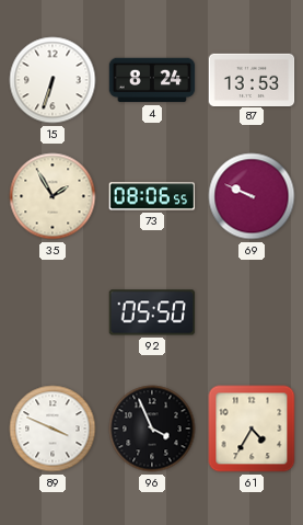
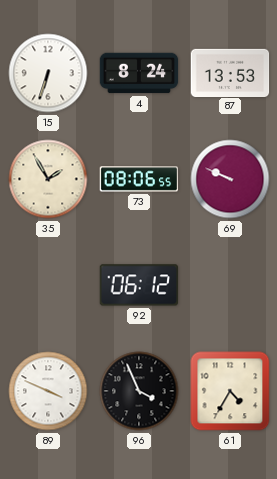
92: 05:50 -> 06:12
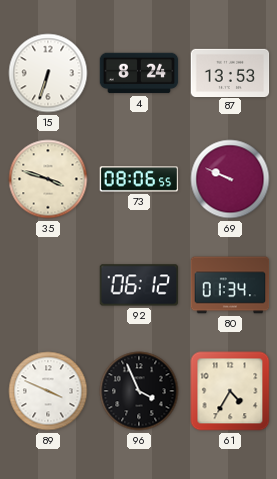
35: 1:55 -> 3:48
80: none -> 01:34
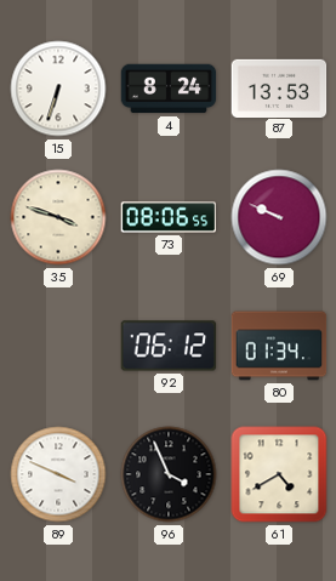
61: 4:35 -> 4:40
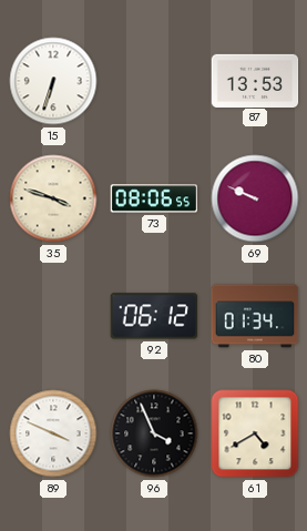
4: 8:24 -> none
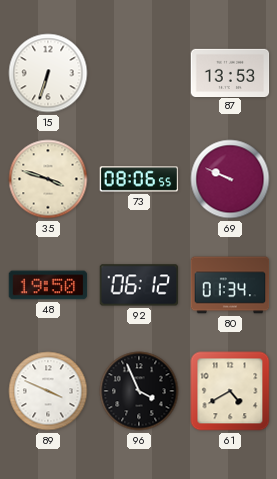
48: none -> 19:50
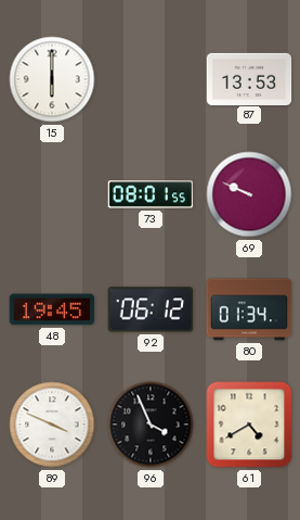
15: 6:33 -> 6:00
35: 3:48 -> none
73: 08:06 -> 08:01
48: 19:50 -> 19:45
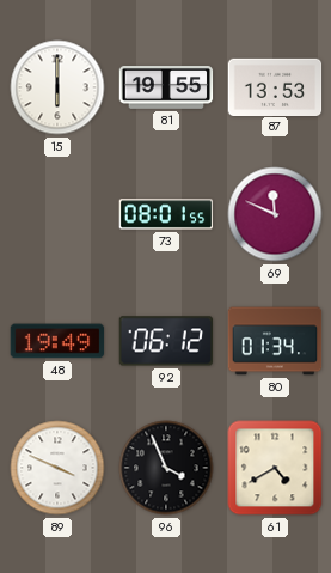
81: none -> 19:55
69: 9:49 -> 11:49
48: 19:45 -> 19:49
